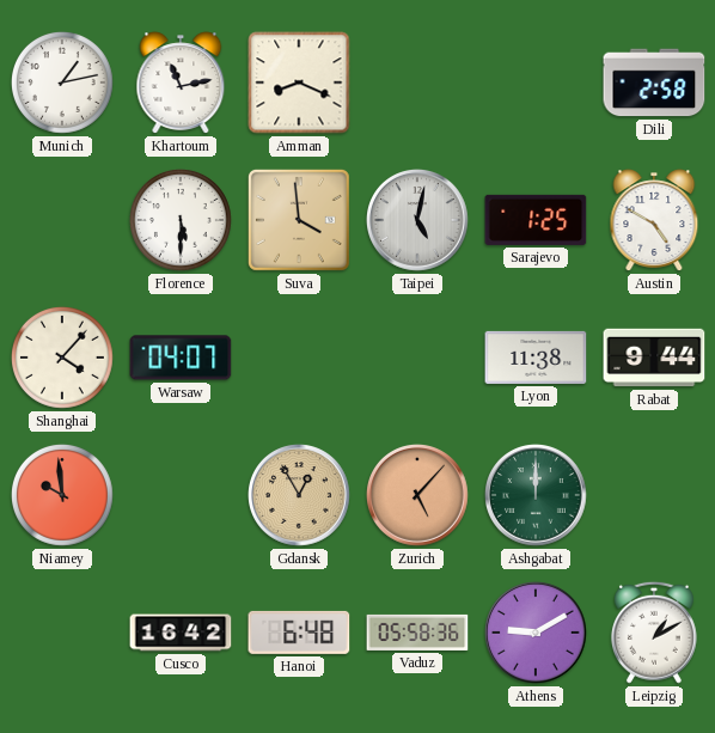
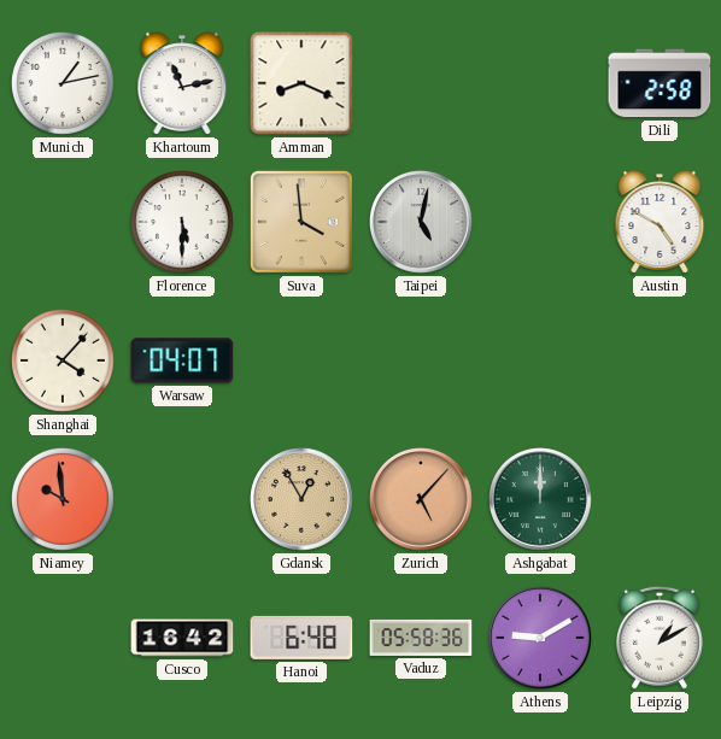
Sarajevo: 1:25 -> none
Lyon: 11:38 -> none
Rabat: 9:44 -> none
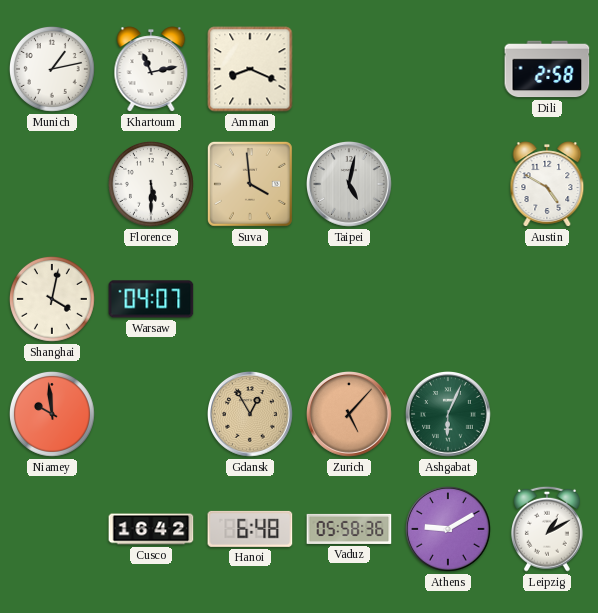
Shanghai: 4:07 -> 4:02
Ashgabat: 12:00 -> 6:04
